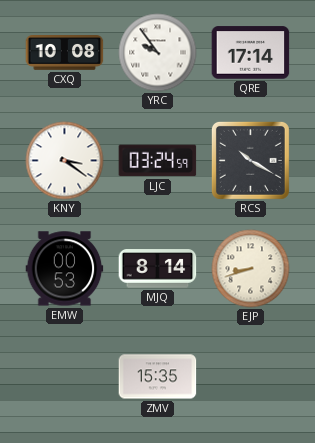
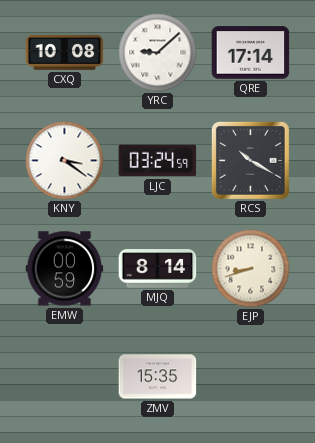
YRC: 9:54 -> 9:08
EMW: 00:53 -> 00:59
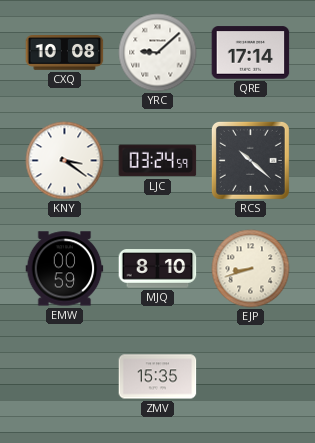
RCS: 10:20 -> 10:22
MJQ: 8:14 -> 8:10
